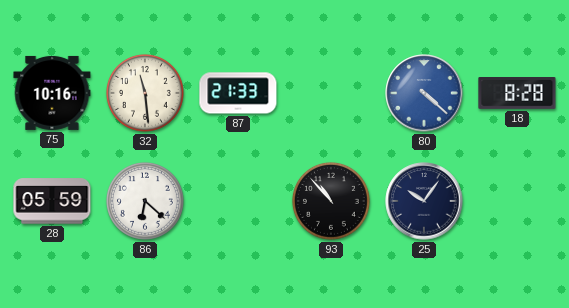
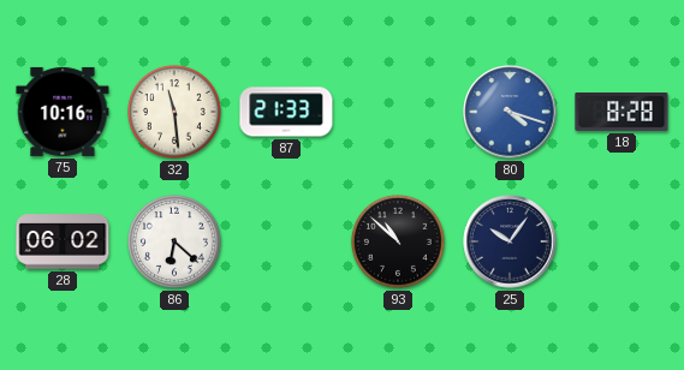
80: 4:22 -> 4:18
28: 05:59 -> 06:02
93: 10:53 -> 10:52
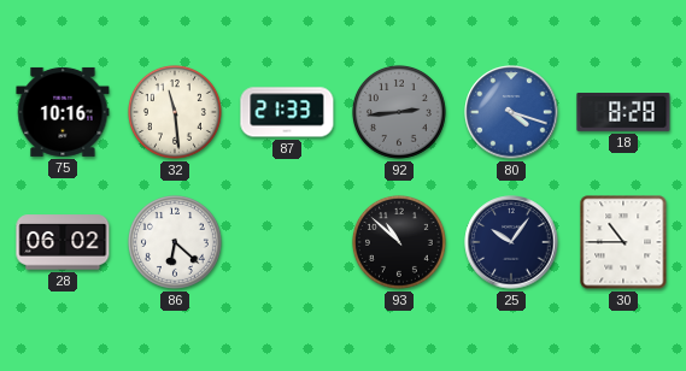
92: none -> 2:44
30: none -> 10:45
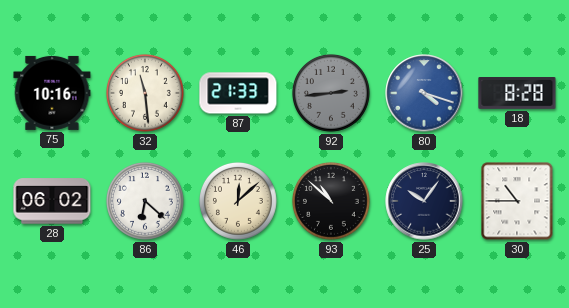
46: none -> 12:08
